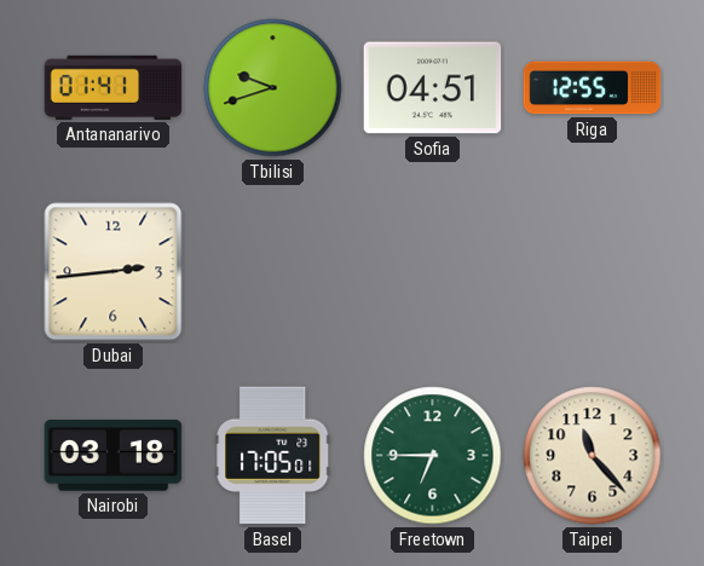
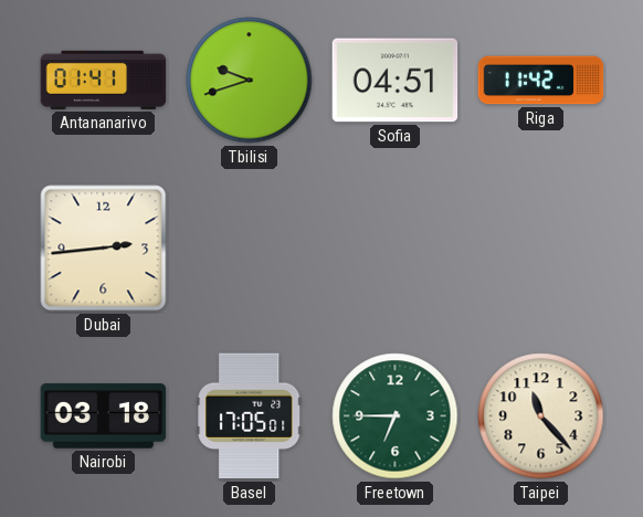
Riga: 12:55 -> 11:42
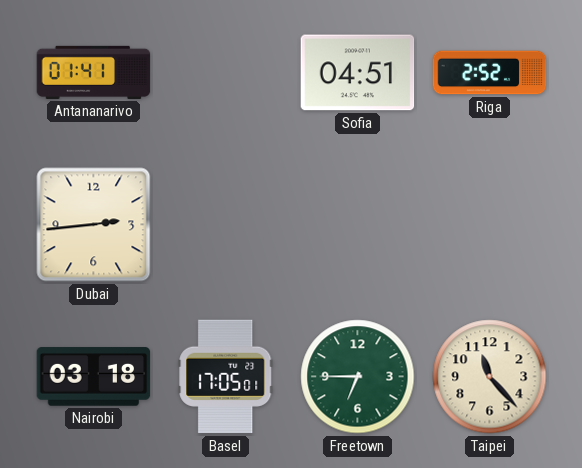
Tbilisi: 9:42 -> none
Riga: 11:42 -> 2:52
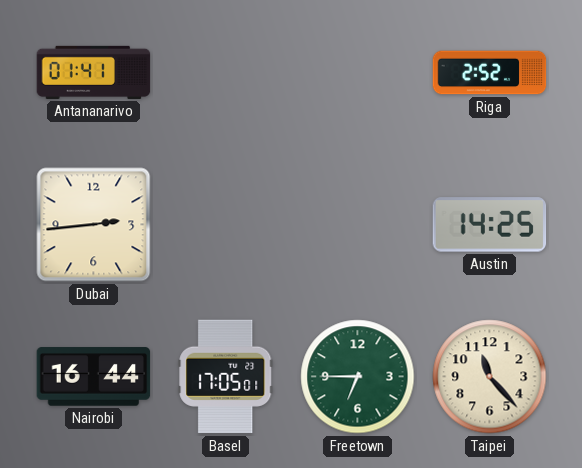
Sofia: 04:51 -> none
Austin: none -> 14:25
Nairobi: 03:18 -> 16:44
